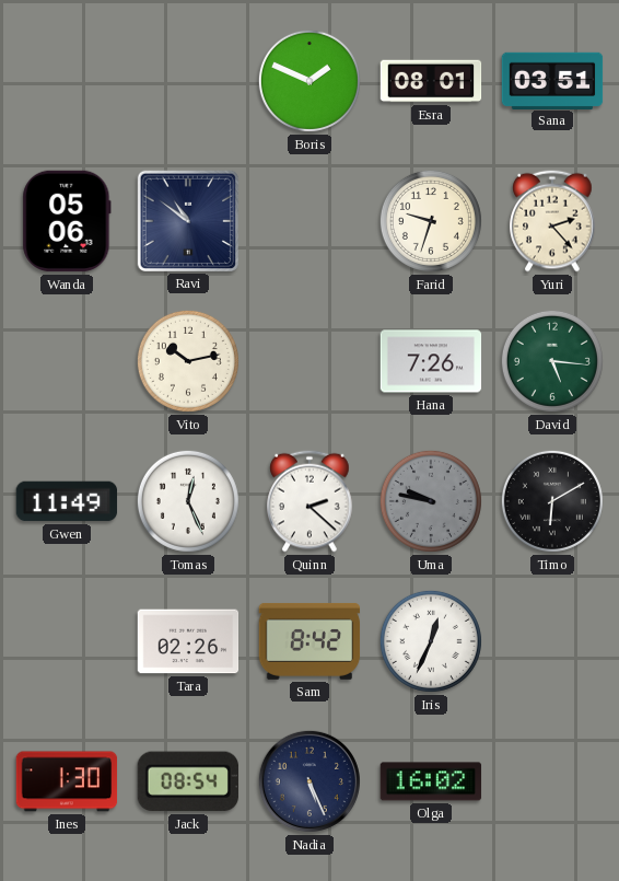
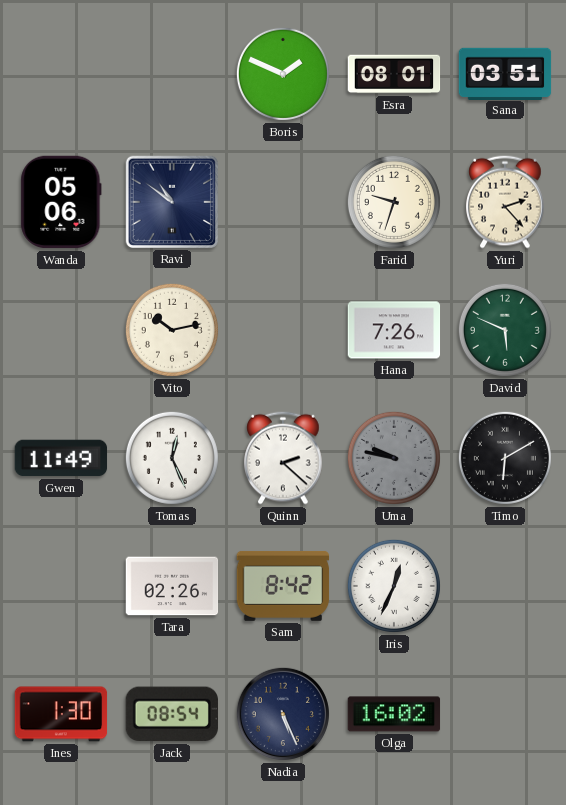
David: 5:16 -> 5:49
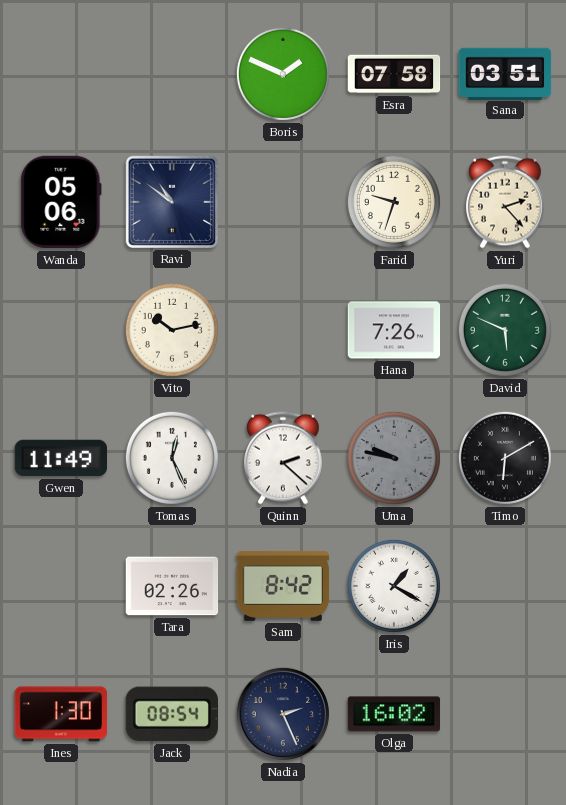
Esra: 08:01 -> 07:58
Iris: 12:34 -> 1:20
Nadia: 5:26 -> 2:26
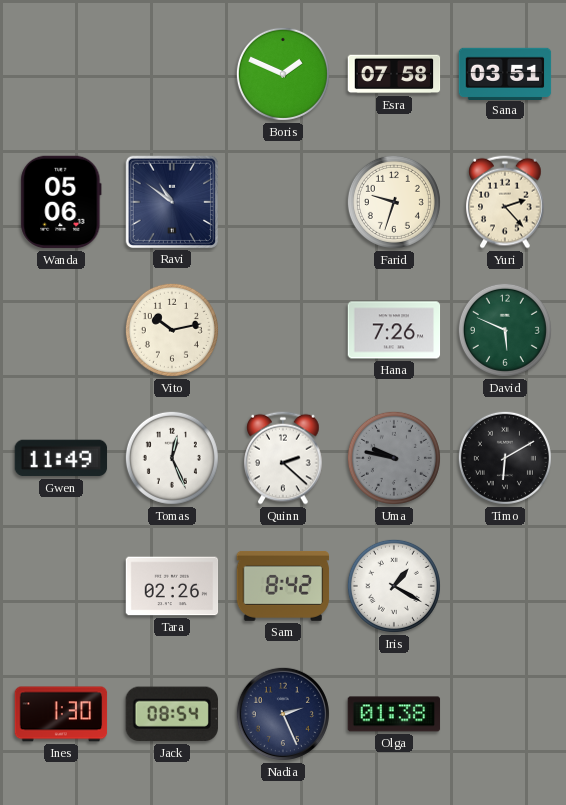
Olga: 16:02 -> 01:38
